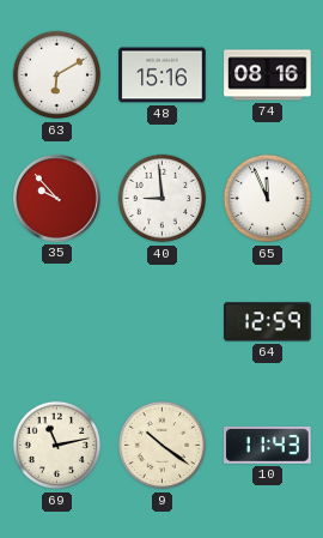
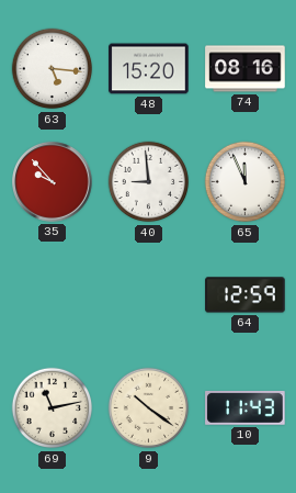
63: 6:10 -> 5:16
48: 15:16 -> 15:20
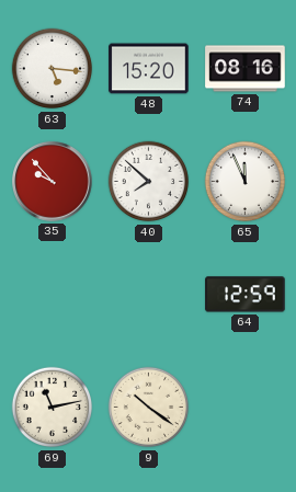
40: 8:59 -> 7:52
10: 11:43 -> none
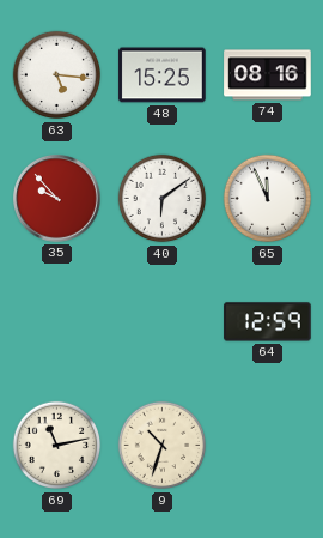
48: 15:20 -> 15:25
40: 7:52 -> 6:09
9: 10:21 -> 10:33
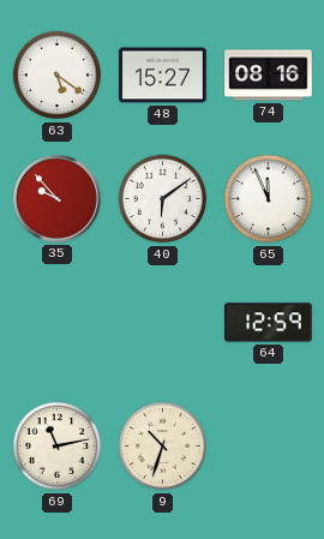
63: 5:16 -> 5:21
48: 15:25 -> 15:27
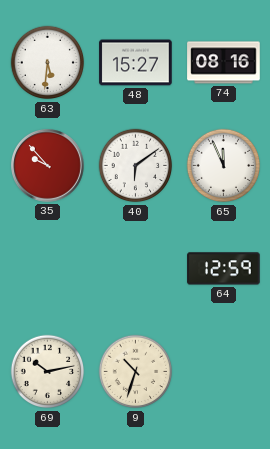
63: 5:21 -> 5:31
69: 11:13 -> 10:13
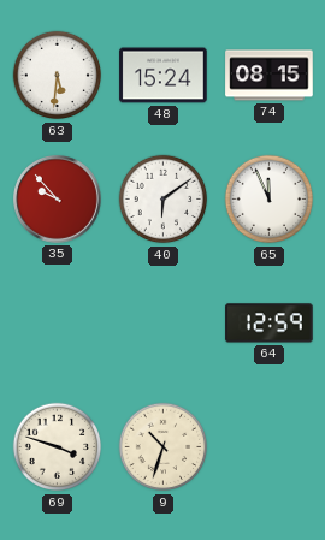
48: 15:27 -> 15:24
74: 08:16 -> 08:15
69: 10:13 -> 3:48
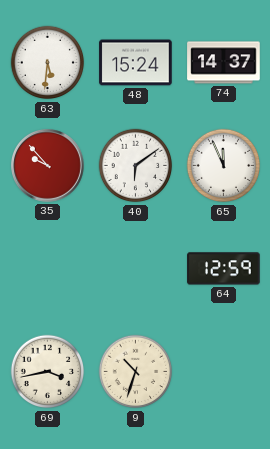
74: 08:15 -> 14:37
69: 3:48 -> 3:43
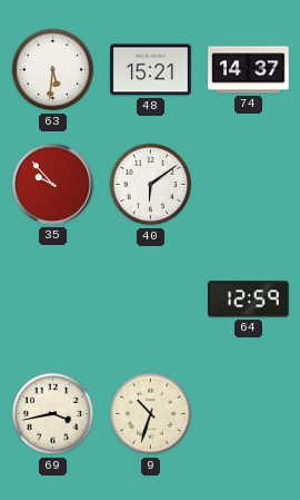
48: 15:24 -> 15:21
65: 11:56 -> none
